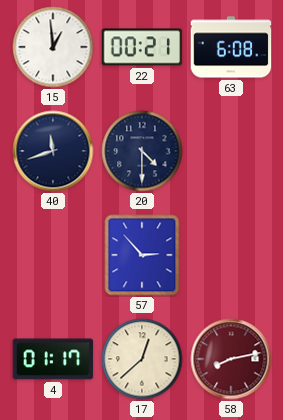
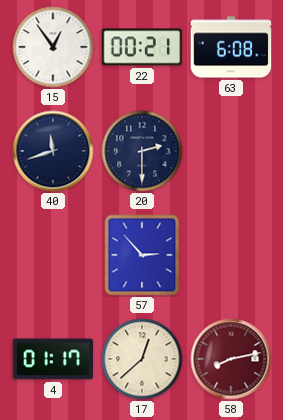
15: 12:59 -> 12:54
20: 4:30 -> 2:30
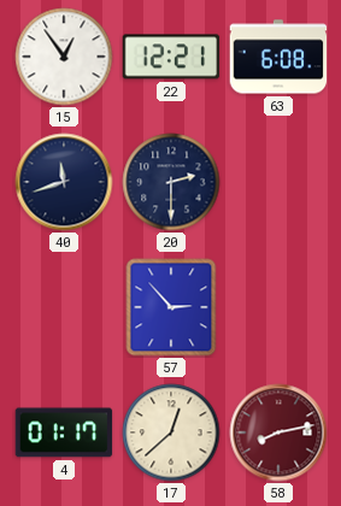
22: 00:21 -> 12:21
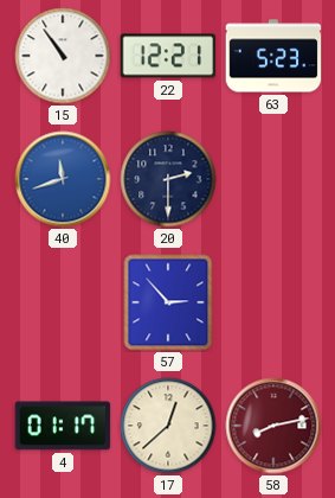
15: 12:54 -> 10:54
63: 6:08 -> 5:23
40 dial: navy -> blue
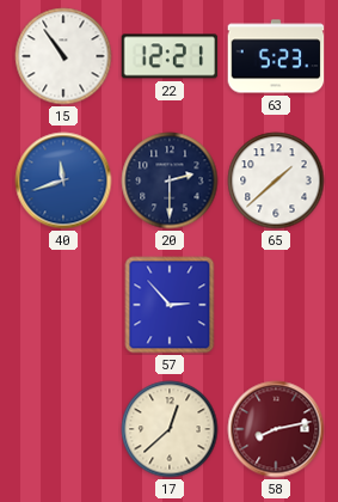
65: none -> 1:38
4: 01:17 -> none
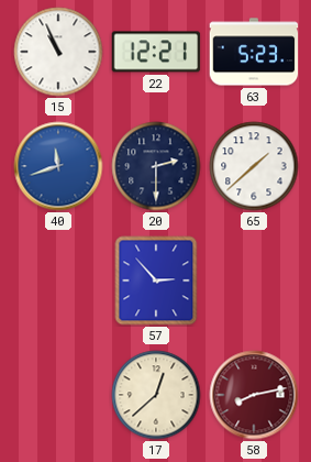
15: 10:54 -> 10:56
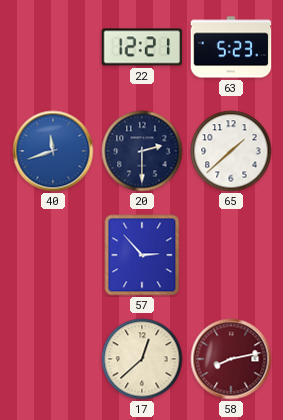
15: 10:56 -> none
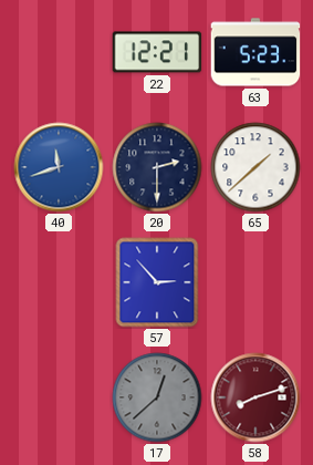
17 dial: cream -> grey
58: 8:13 -> 8:12
